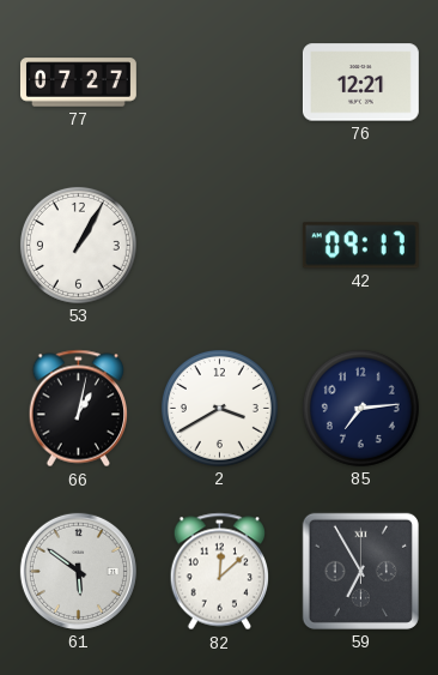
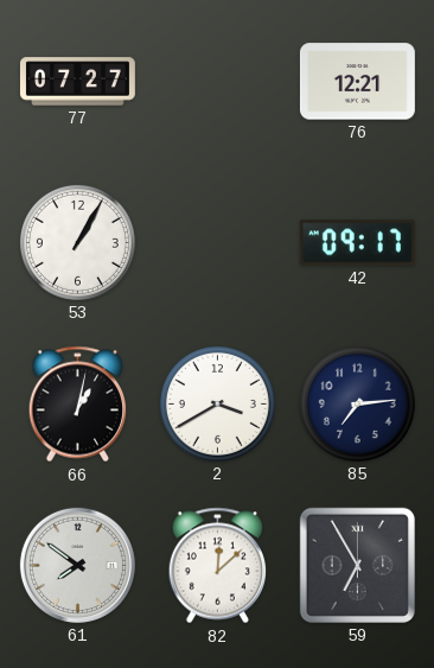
61: 5:51 -> 7:51
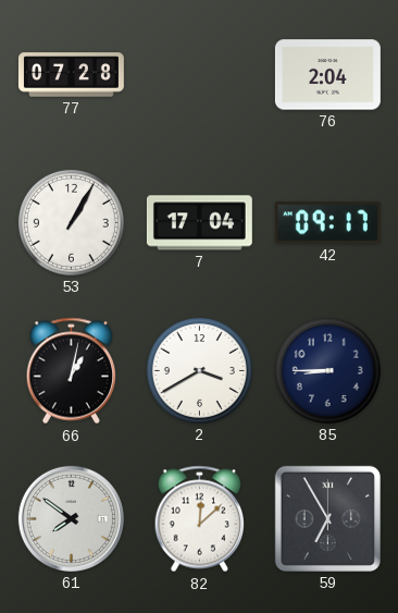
77: 07:27 -> 07:28
76: 12:21 -> 2:04
7: none -> 17:04
85: 7:14 -> 8:45
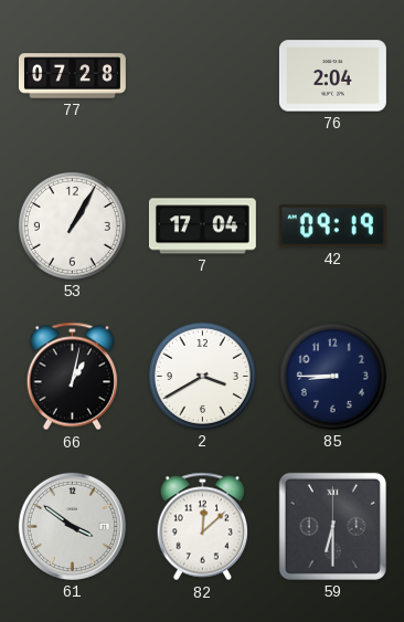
42: 09:17 -> 09:19
61: 7:51 -> 3:51
59: 6:55 -> 6:30
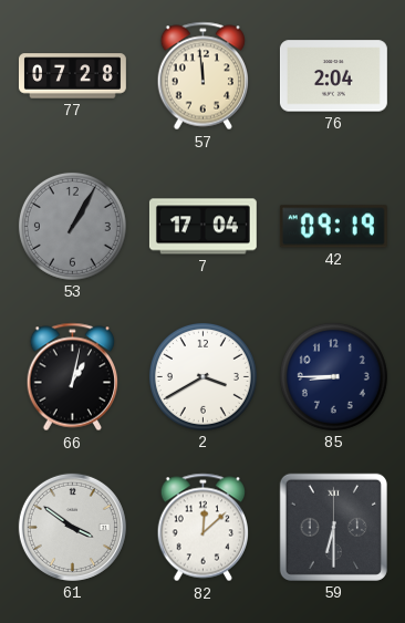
57: none -> 11:59
53 dial: white -> grey
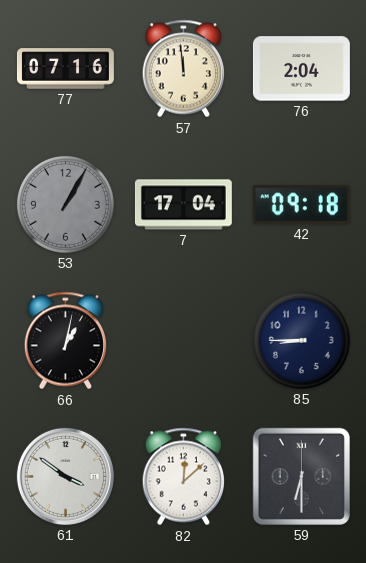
77: 07:28 -> 07:16
42: 09:19 -> 09:18
2: 3:40 -> none
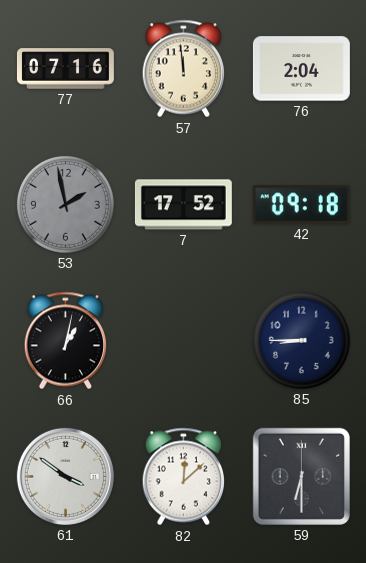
53: 1:05 -> 1:58
7: 17:04 -> 17:52
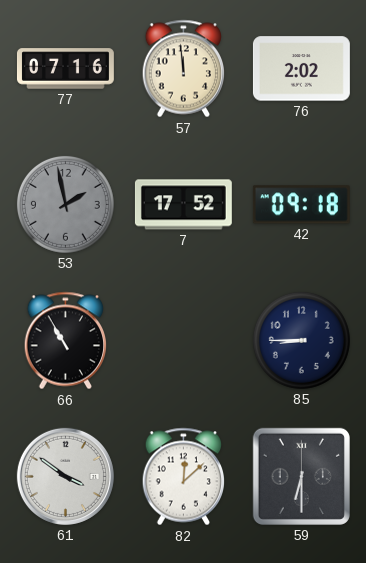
76: 2:04 -> 2:02
66: 1:02 -> 10:55
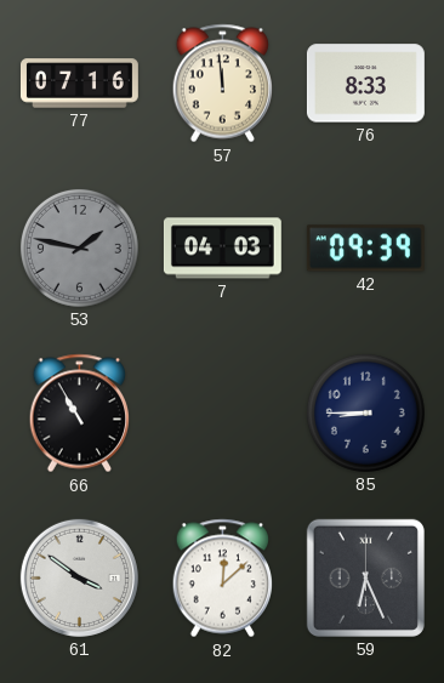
76: 2:02 -> 8:33
53: 1:58 -> 1:47
7: 17:52 -> 04:03
42: 09:18 -> 09:39
59: 6:30 -> 6:26
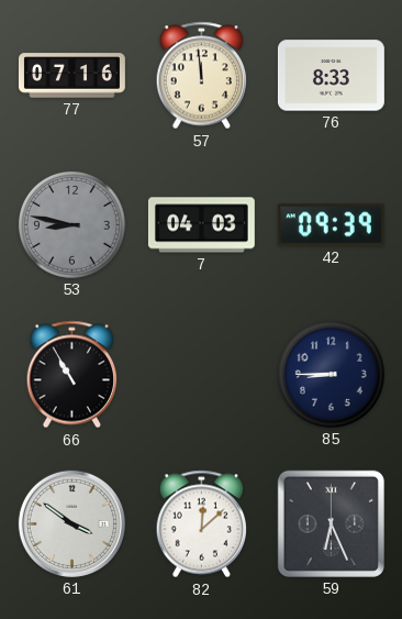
53: 1:47 -> 8:47
